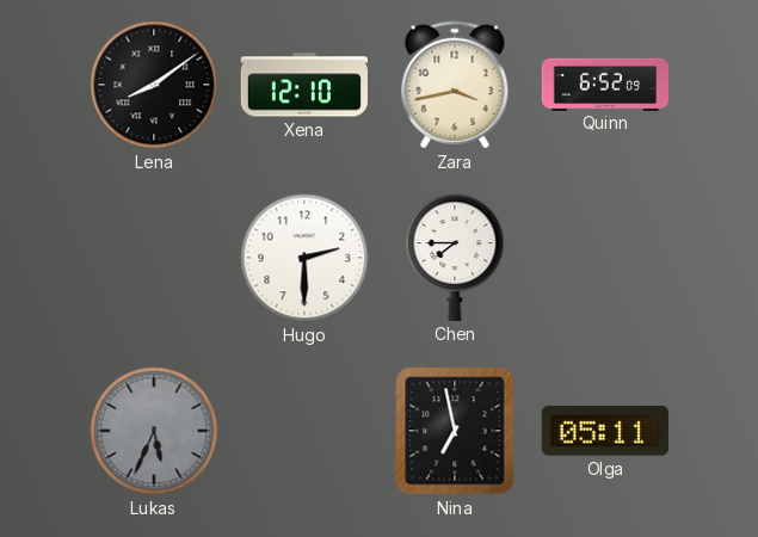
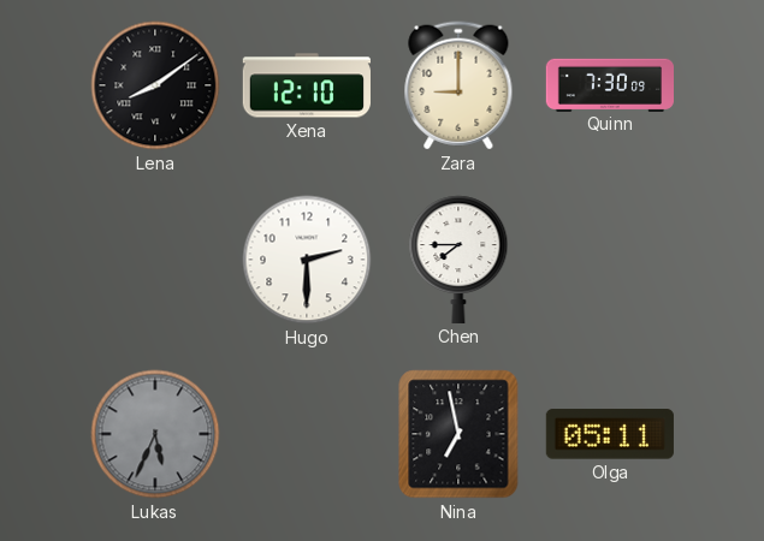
Zara: 3:43 -> 9:00
Quinn: 6:52 -> 7:30
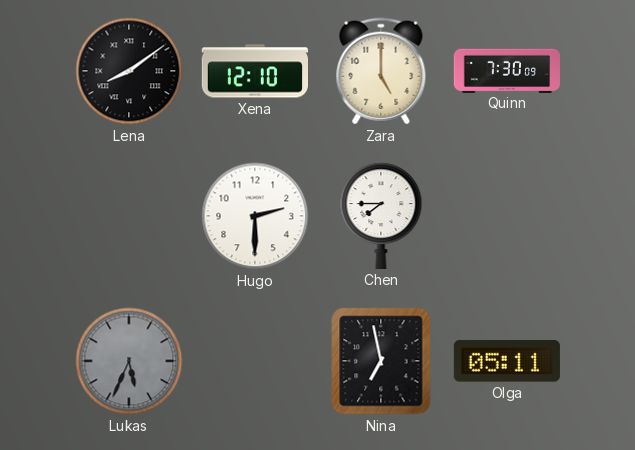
Zara: 9:00 -> 5:00
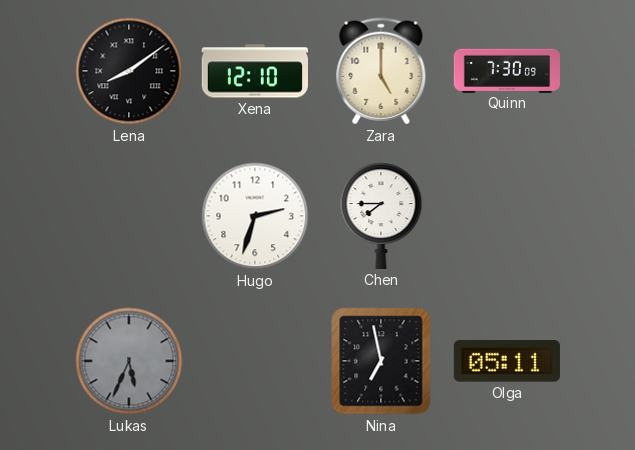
Hugo: 2:30 -> 2:33
